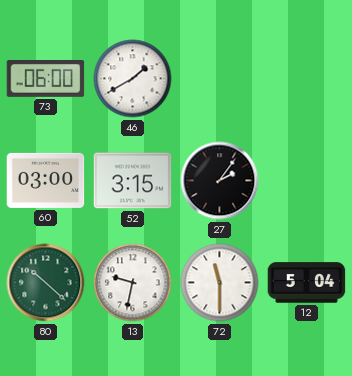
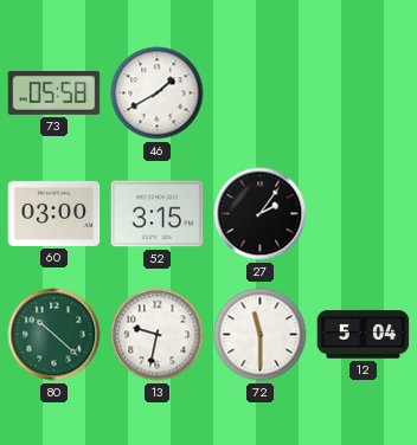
73: 06:00 -> 05:58
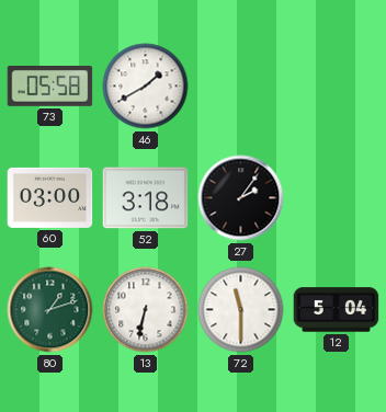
52: 3:15 -> 3:18
80: 10:22 -> 1:12
13: 9:32 -> 6:32
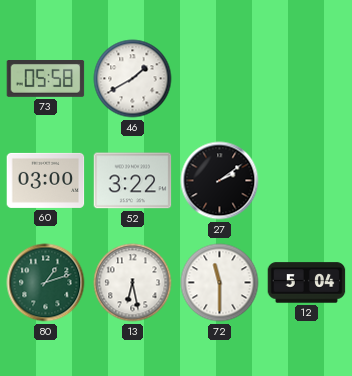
52: 3:18 -> 3:22
27: 2:06 -> 2:09
13: 6:32 -> 6:28
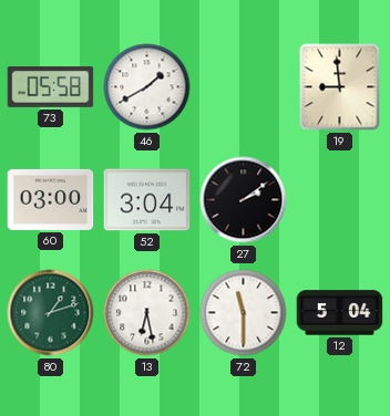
19: none -> 8:59
52: 3:22 -> 3:04
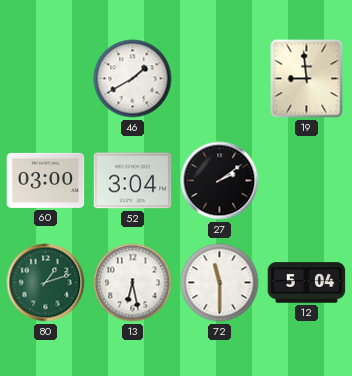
73: 05:58 -> none
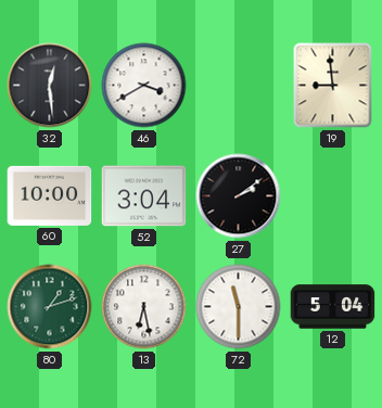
32: none -> 12:29
46: 1:40 -> 3:40
60: 03:00 -> 10:00
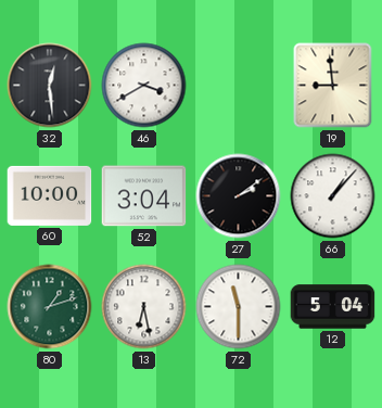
66: none -> 1:07
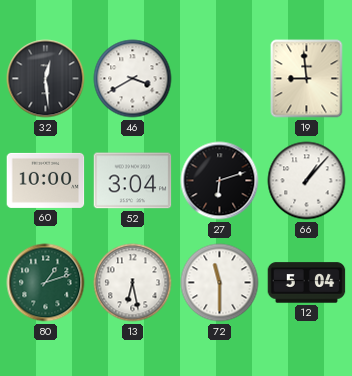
27: 2:09 -> 6:12
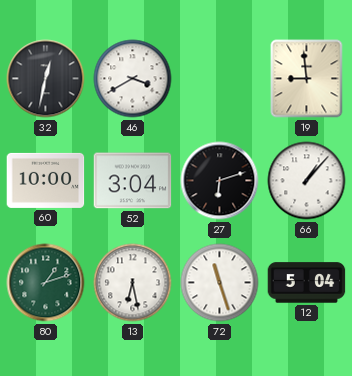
32: 12:29 -> 12:32
72: 11:30 -> 11:27
